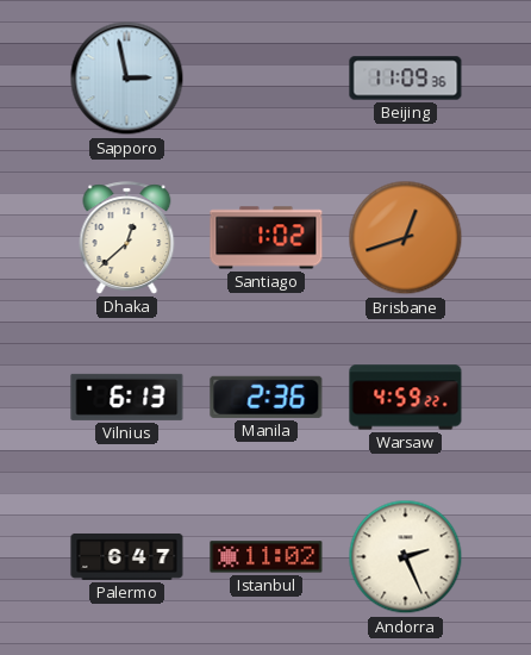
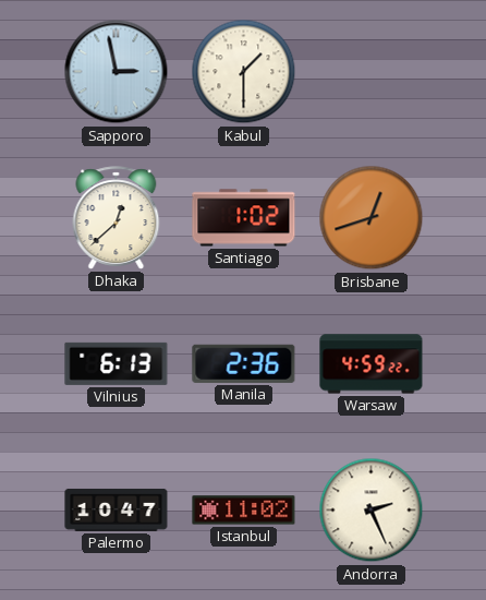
Kabul: none -> 1:30
Beijing: 11:09 -> none
Palermo: 6:47 -> 10:47
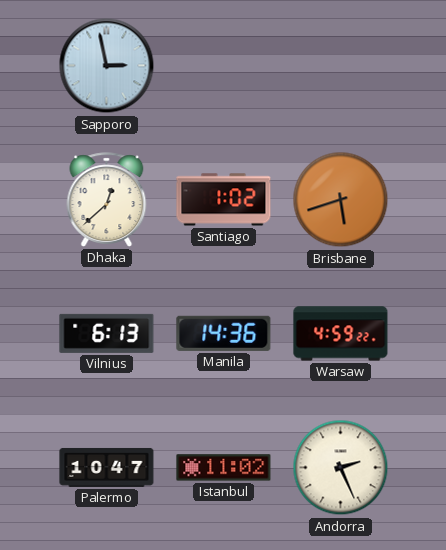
Kabul: 1:30 -> none
Brisbane: 12:42 -> 5:42
Manila: 2:36 -> 14:36
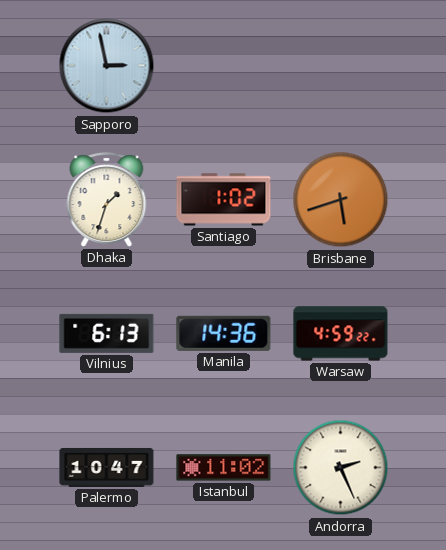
Dhaka: 12:38 -> 1:33
